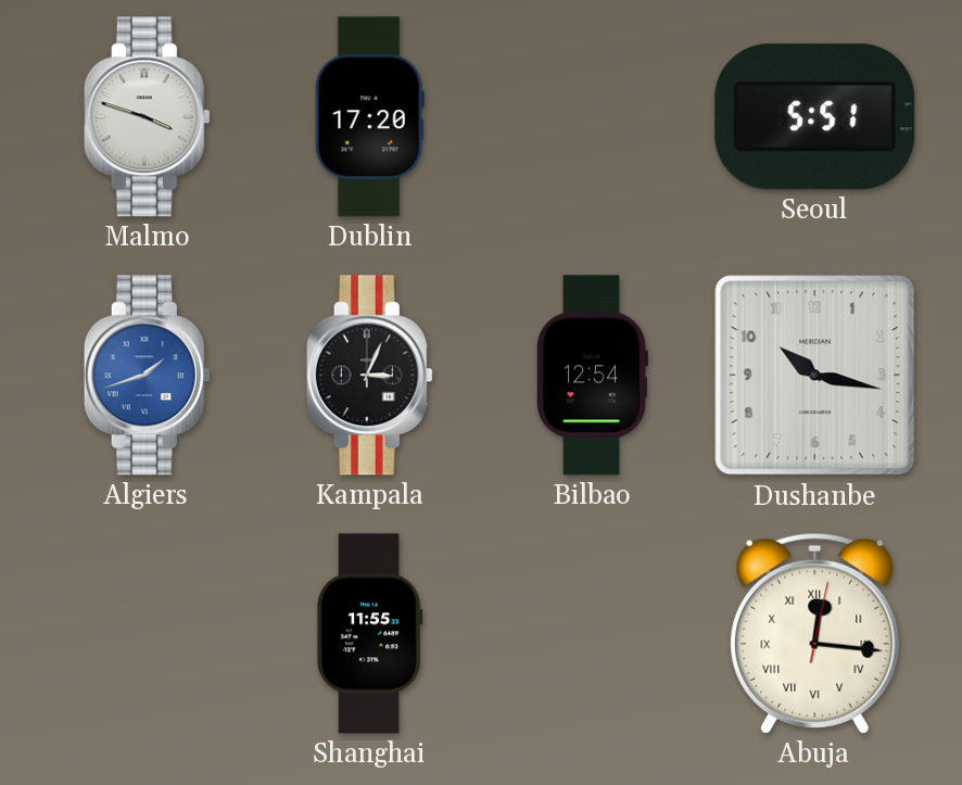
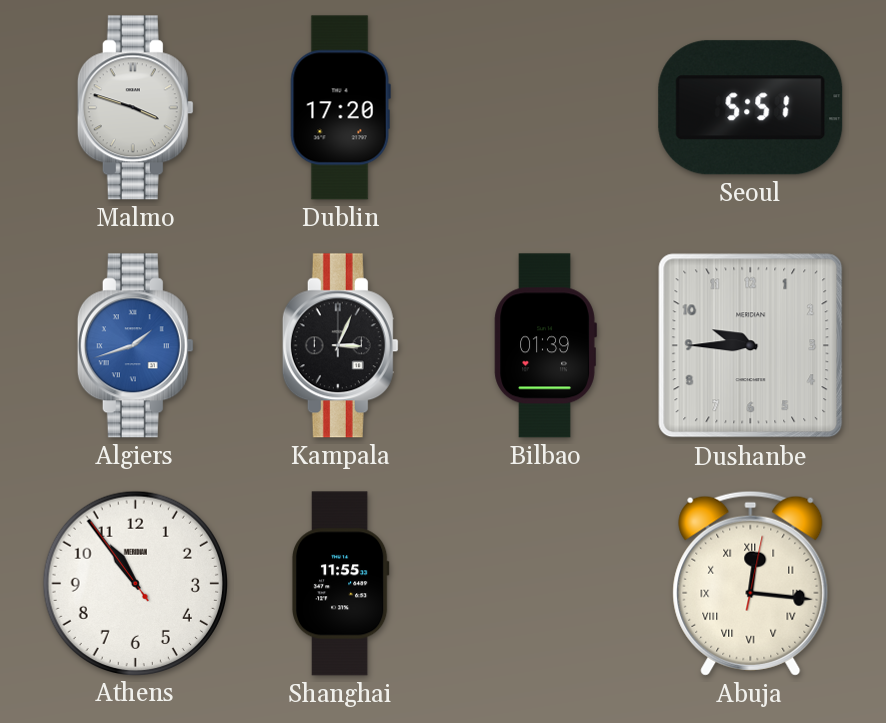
Bilbao: 12:54 -> 01:39
Dushanbe: 10:17 -> 9:45
Athens: none -> 10:53
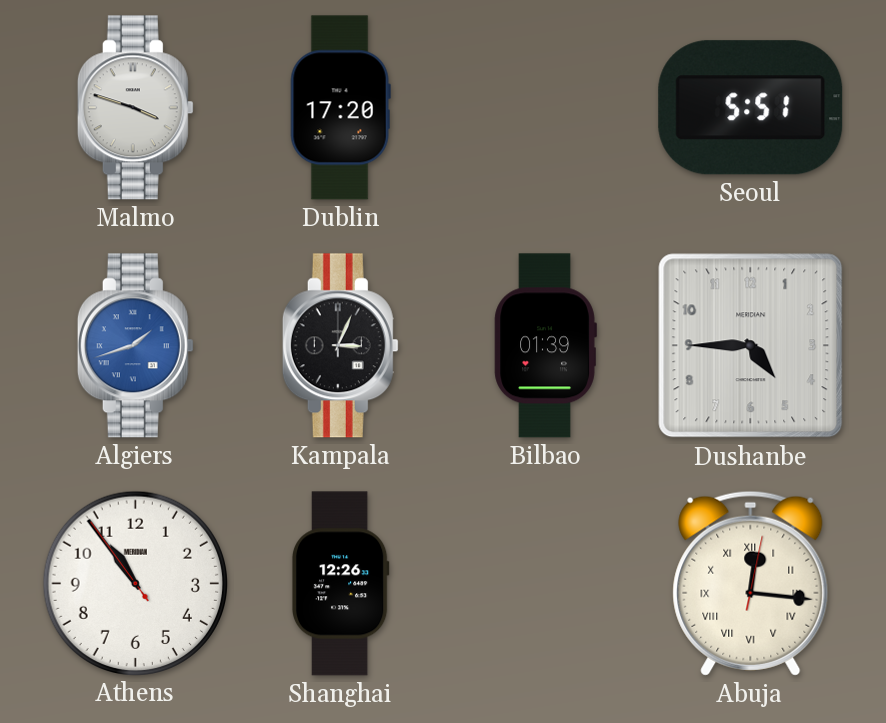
Dushanbe: 9:45 -> 4:45
Shanghai: 11:55 -> 12:26
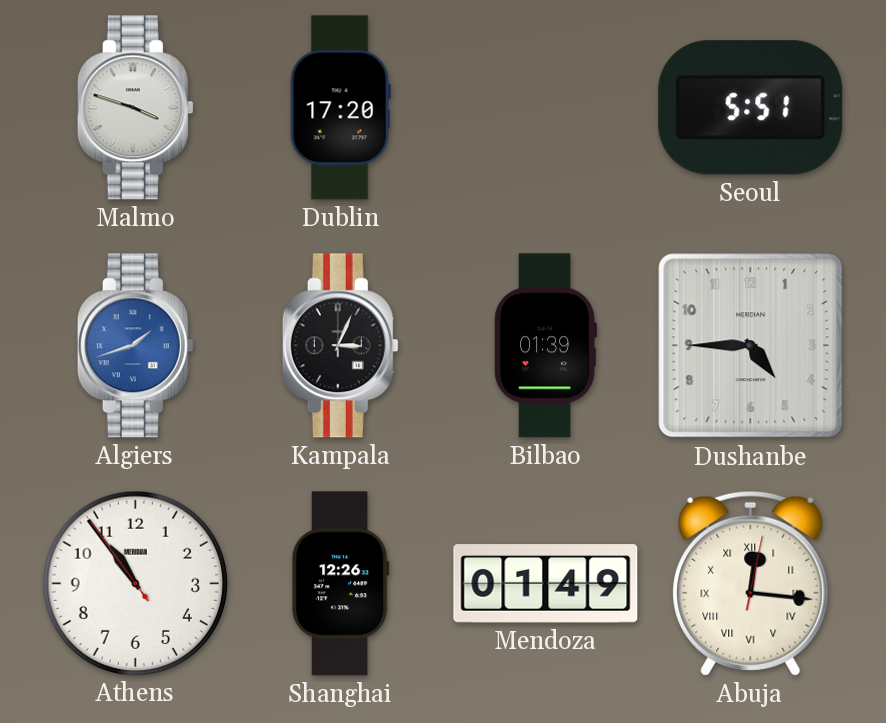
Mendoza: none -> 01:49
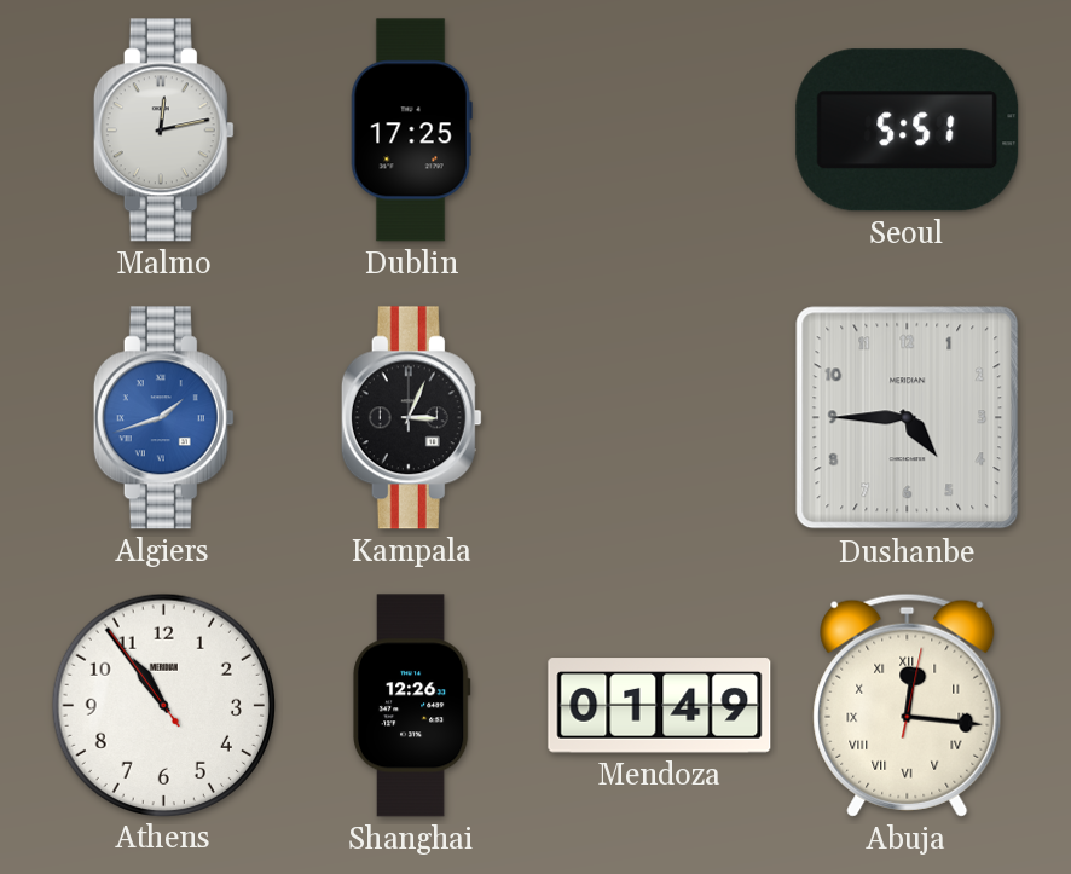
Malmo: 3:48 -> 12:13
Dublin: 17:20 -> 17:25
Bilbao: 01:39 -> none
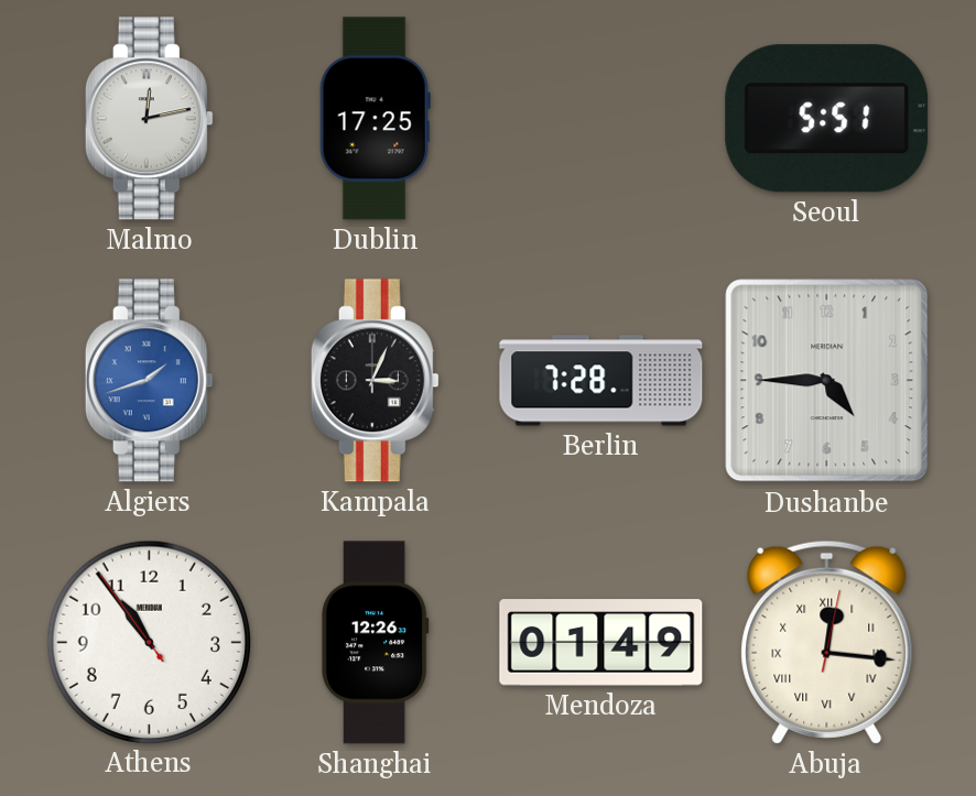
Berlin: none -> 7:28
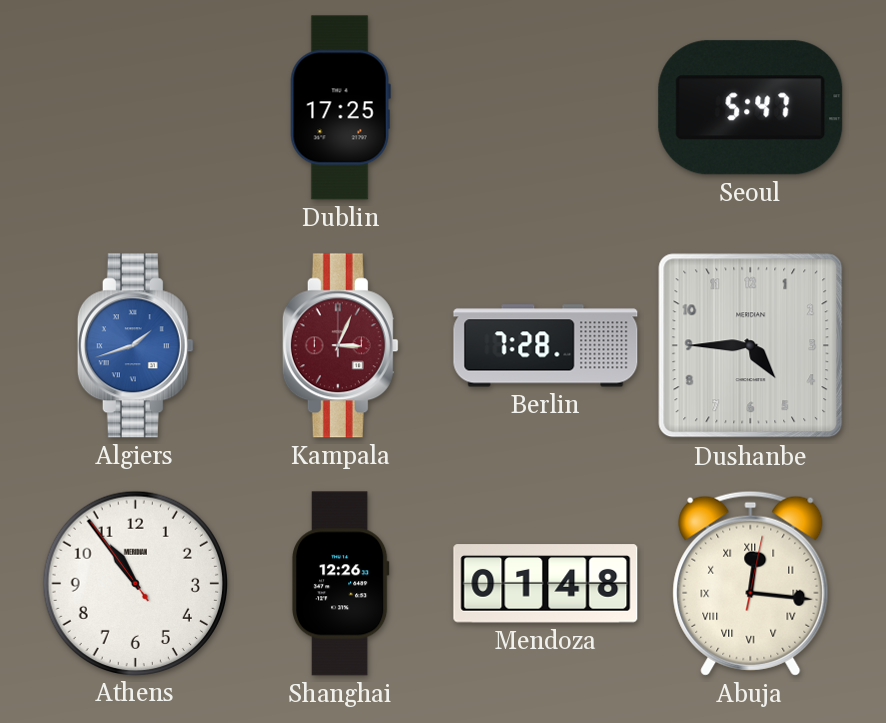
Malmo: 12:13 -> none
Seoul: 5:51 -> 5:47
Kampala dial: black -> burgundy
Mendoza: 01:49 -> 01:48
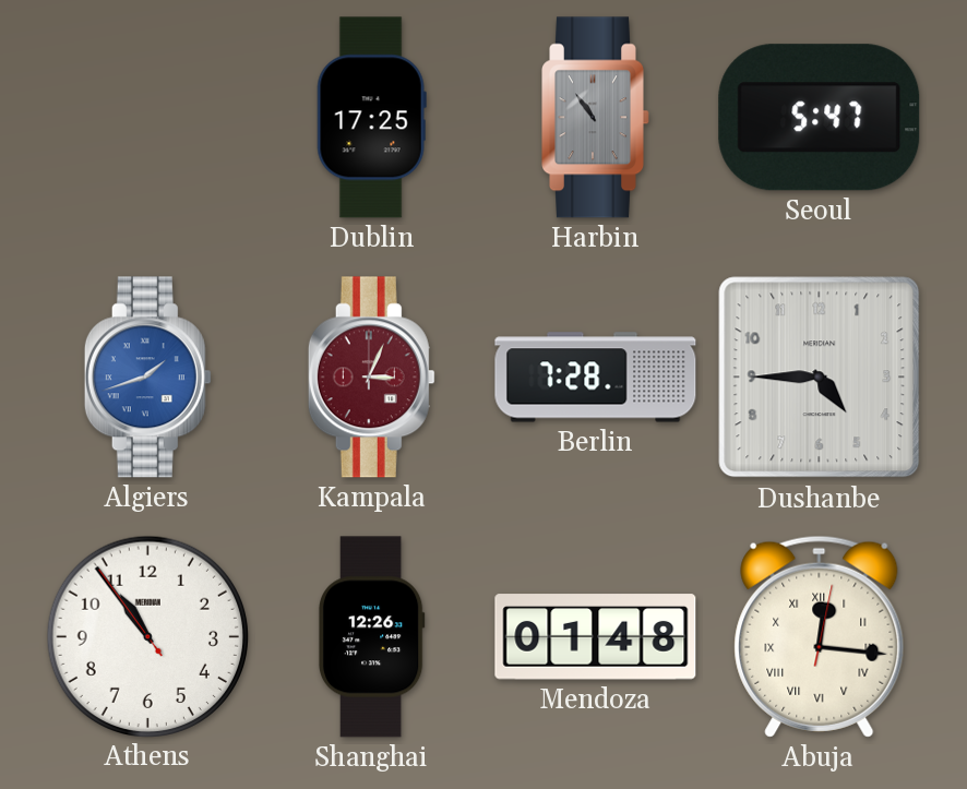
Harbin: none -> 10:54
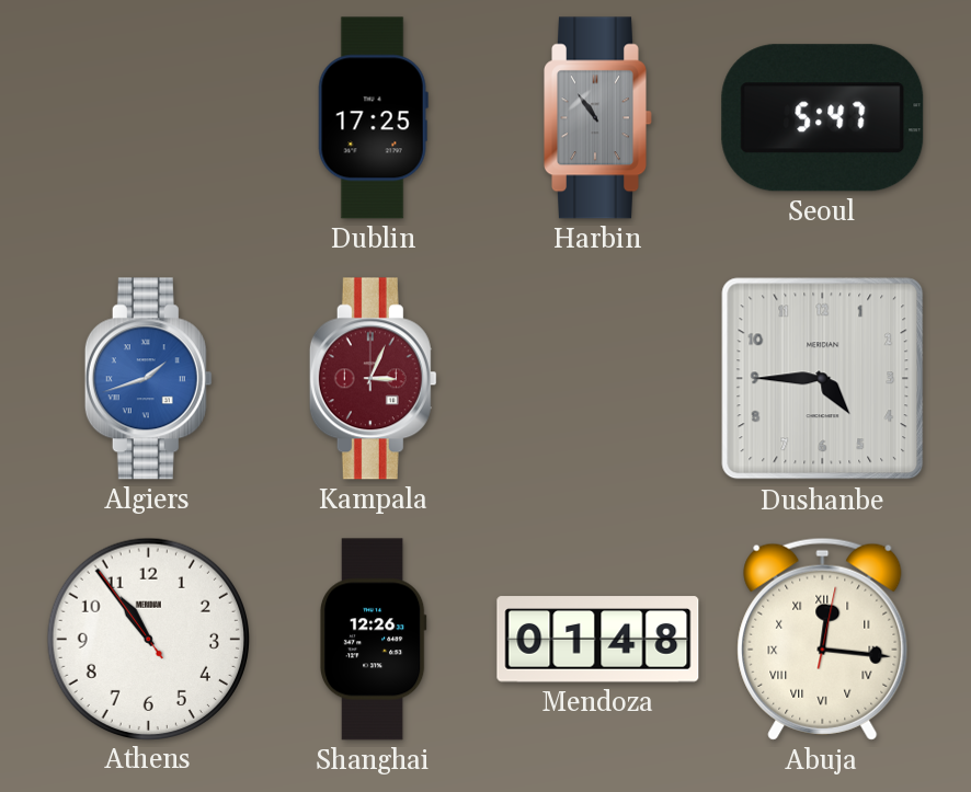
Berlin: 7:28 -> none
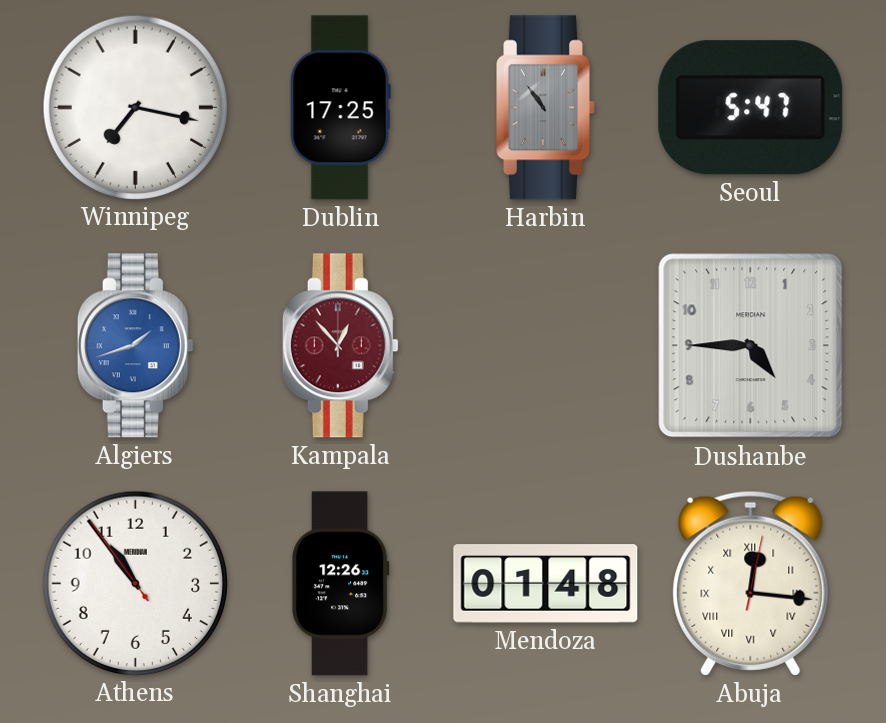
Winnipeg: none -> 7:17
Kampala: 3:04 -> 12:53
